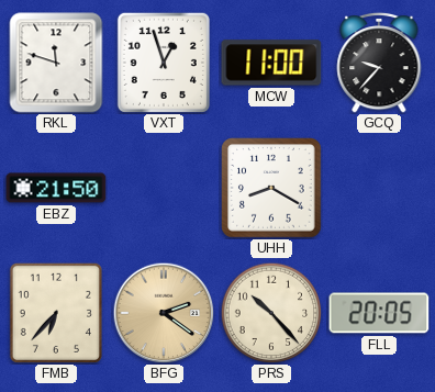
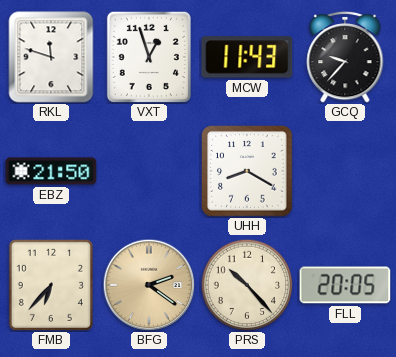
MCW: 11:00 -> 11:43
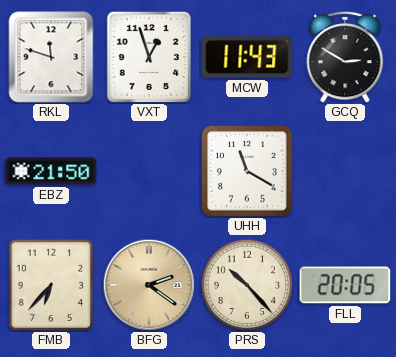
GCQ: 9:37 -> 2:50
UHH: 8:20 -> 11:20
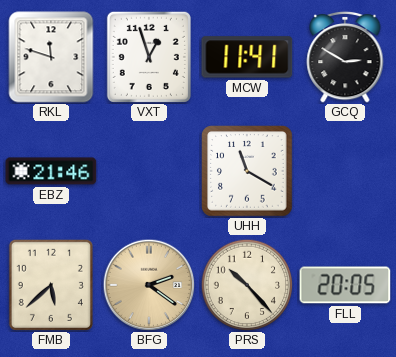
MCW: 11:43 -> 11:41
EBZ: 21:50 -> 21:46
FMB: 6:37 -> 5:38
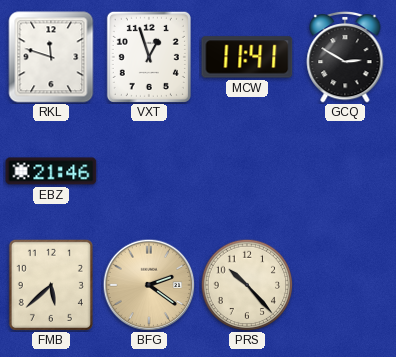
UHH: 11:20 -> none
FLL: 20:05 -> none
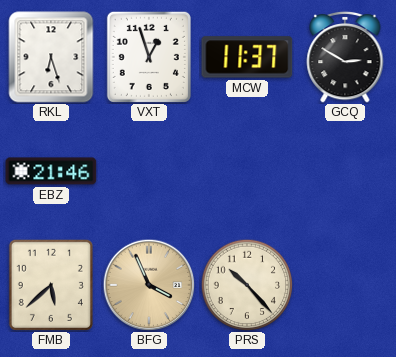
RKL: 11:48 -> 6:27
MCW: 11:41 -> 11:37
BFG: 2:21 -> 3:56
